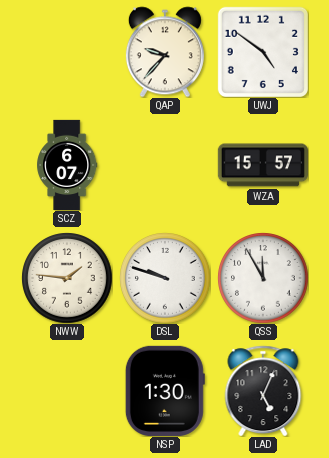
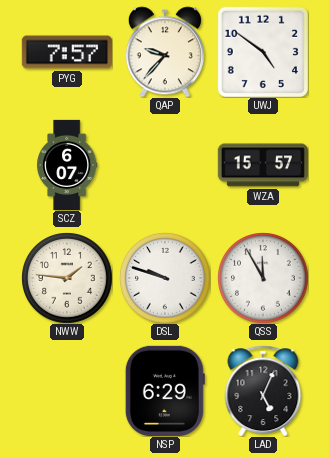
PYG: none -> 7:57
NSP: 1:30 -> 6:29
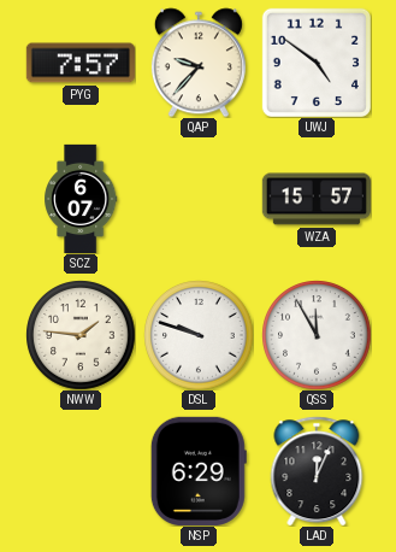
LAD: 5:04 -> 12:04
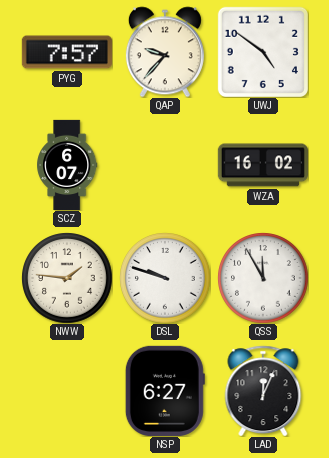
WZA: 15:57 -> 16:02
NSP: 6:29 -> 6:27
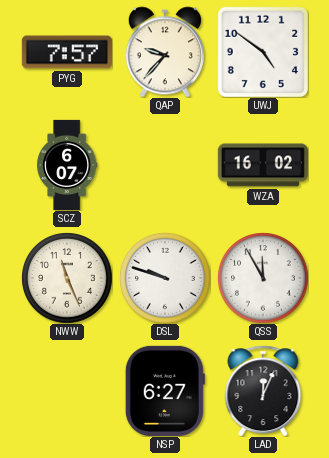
NWW: 1:46 -> 11:26
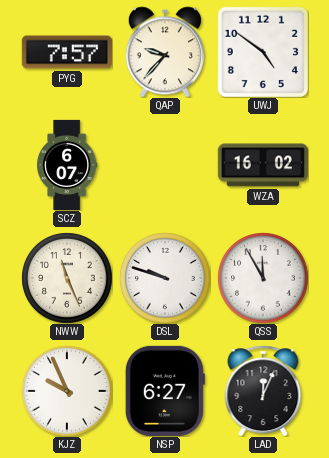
KJZ: none -> 9:56
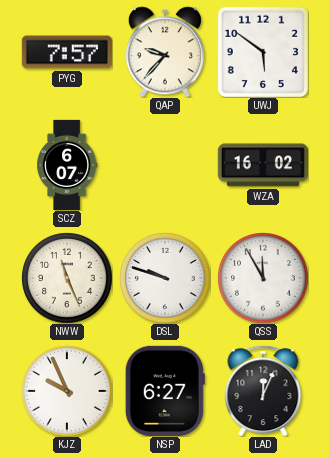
UWJ: 4:51 -> 5:51
